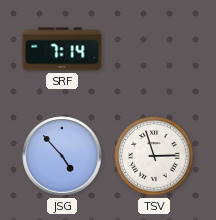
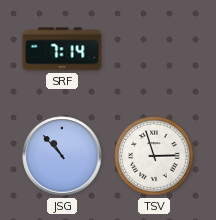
JSG: 4:53 -> 10:53
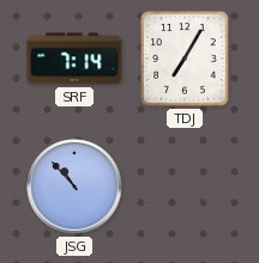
TDJ: none -> 7:05
TSV: 2:57 -> none
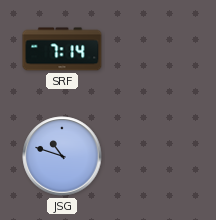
TDJ: 7:05 -> none
JSG: 10:53 -> 10:48
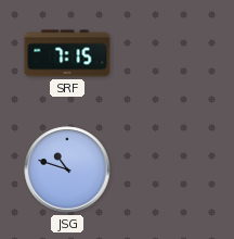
SRF: 7:14 -> 7:15
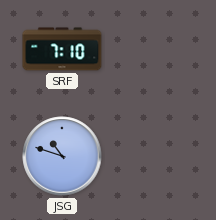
SRF: 7:15 -> 7:10
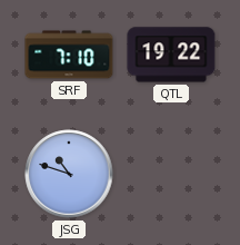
QTL: none -> 19:22
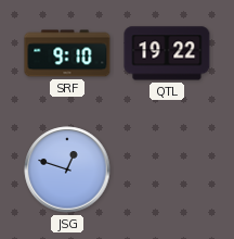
SRF: 7:10 -> 9:10
JSG: 10:48 -> 12:48
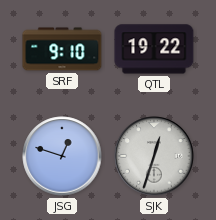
SJK: none -> 12:33
